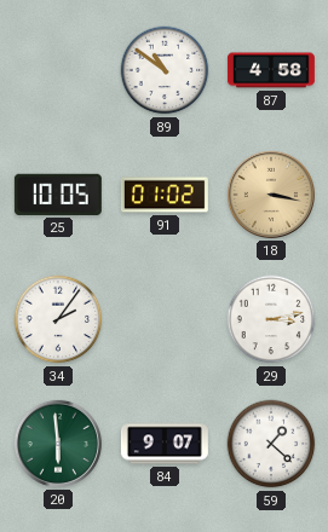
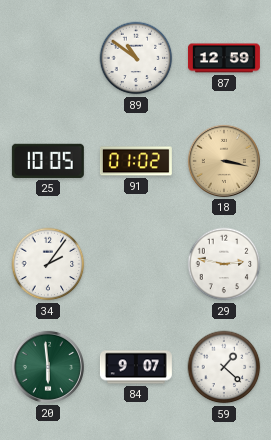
87: 4:58 -> 12:59
29: 3:13 -> 2:47
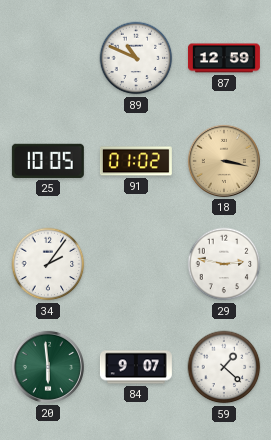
89: 10:51 -> 10:49
